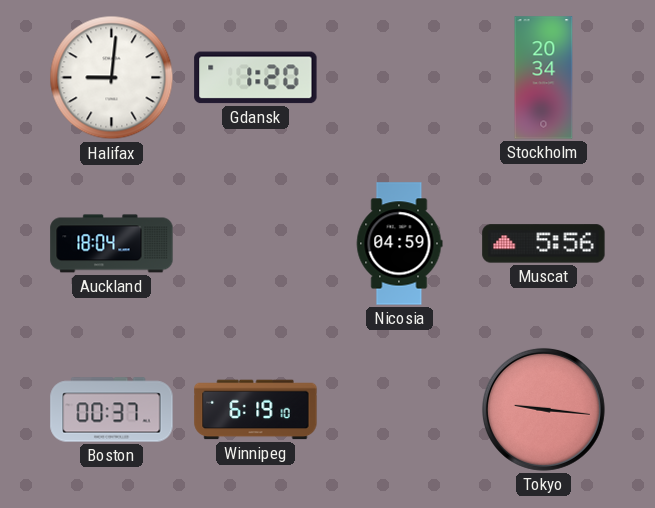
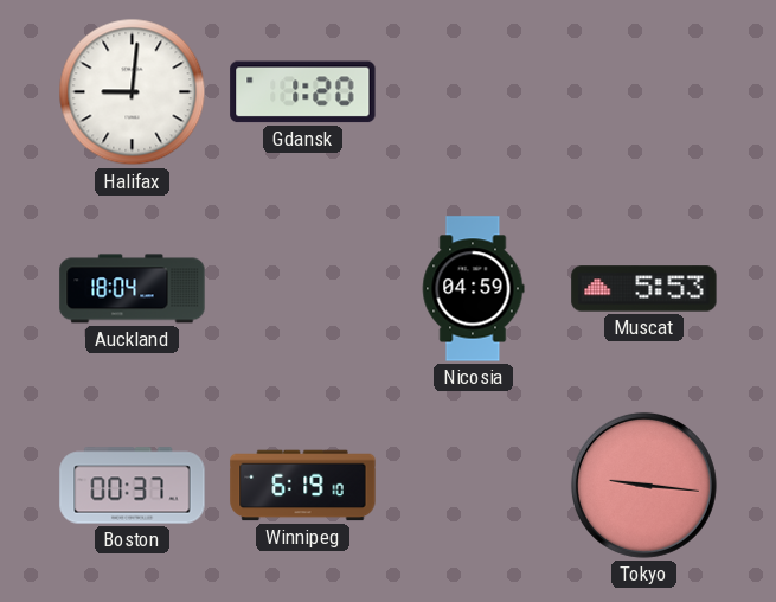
Stockholm: 20:34 -> none
Muscat: 5:56 -> 5:53
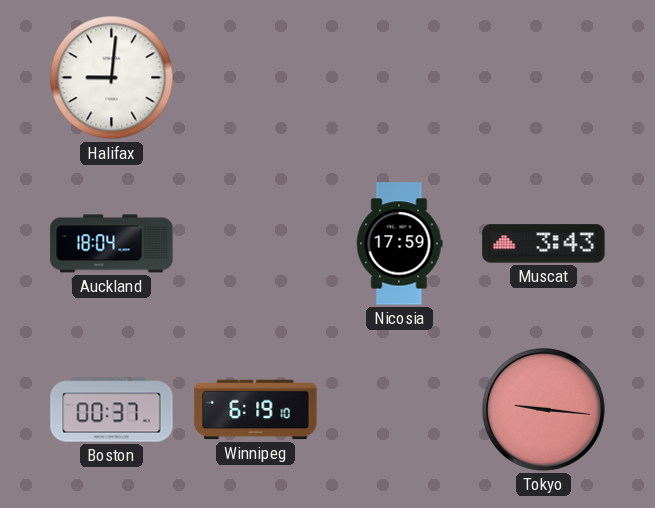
Gdansk: 1:20 -> none
Nicosia: 04:59 -> 17:59
Muscat: 5:53 -> 3:43
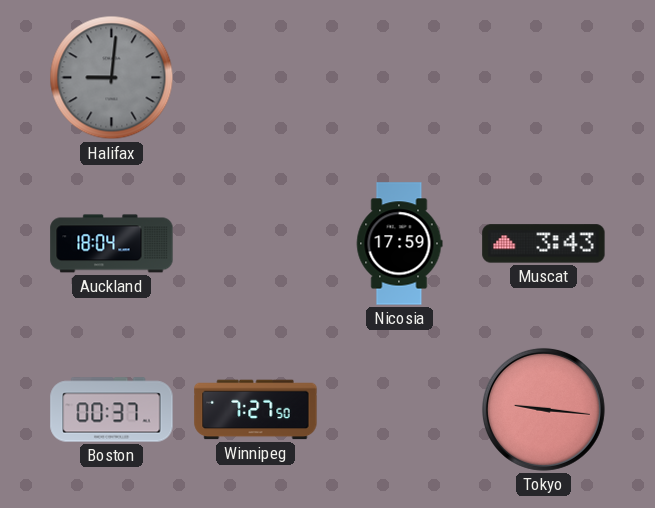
Halifax dial: white -> grey
Winnipeg: 6:19 -> 7:27
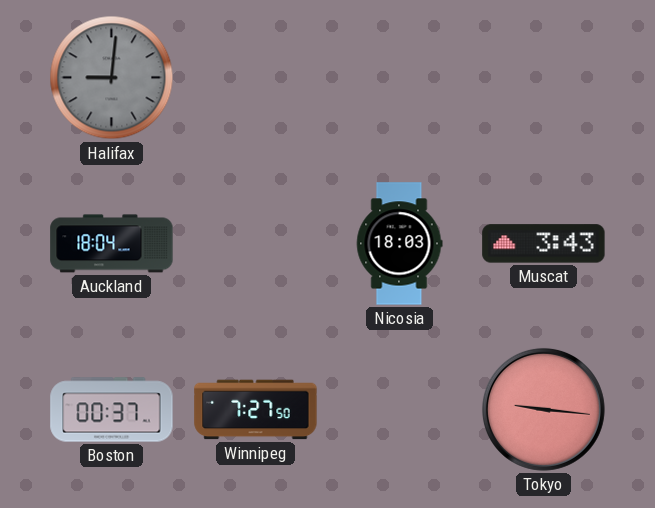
Nicosia: 17:59 -> 18:03
